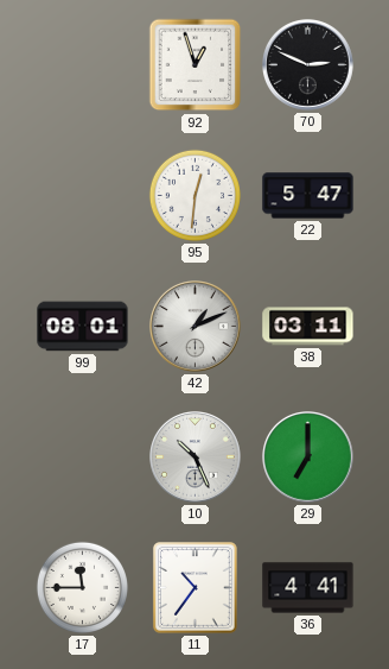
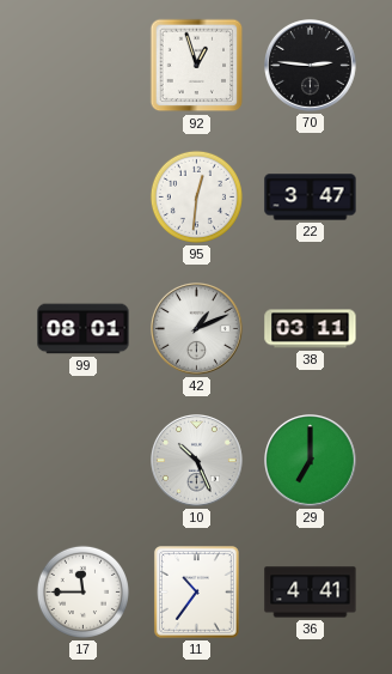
70: 2:49 -> 2:46
22: 5:47 -> 3:47
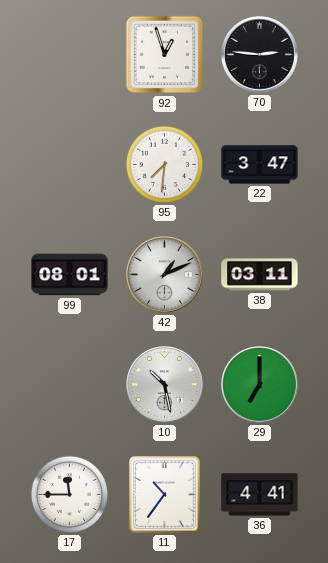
95: 12:31 -> 7:31
10: 10:26 -> 10:28
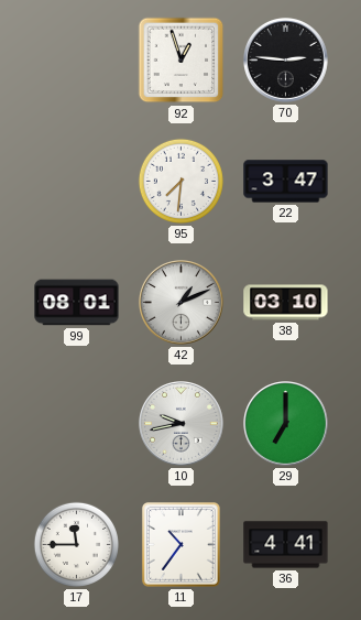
38: 03:11 -> 03:10
10: 10:28 -> 9:43
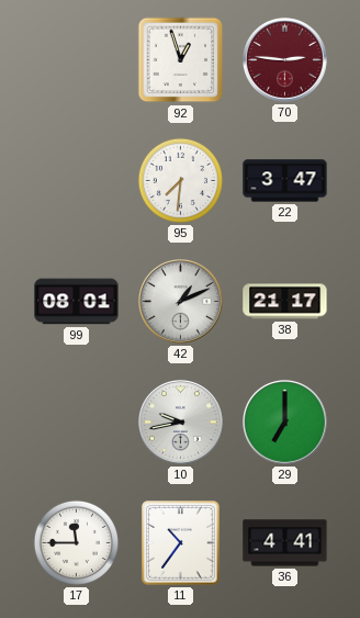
70 dial: black -> burgundy
38: 03:10 -> 21:17
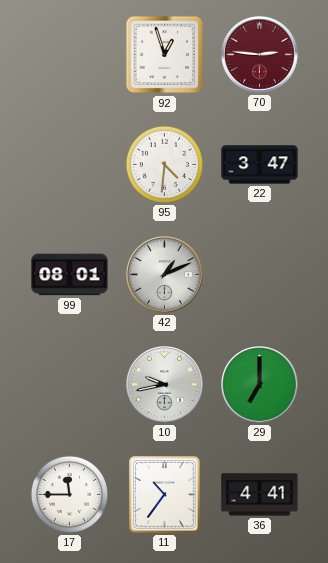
95: 7:31 -> 4:31
38: 21:17 -> none
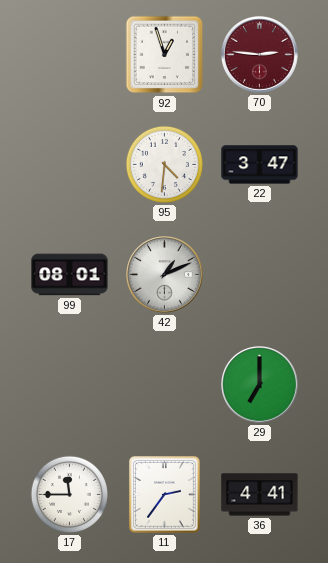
10: 9:43 -> none
11: 10:36 -> 2:36
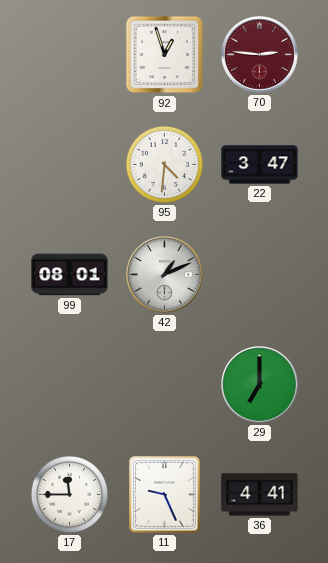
11: 2:36 -> 9:26
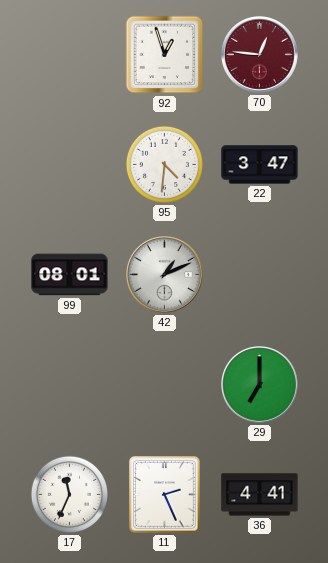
70: 2:46 -> 12:46
17: 11:45 -> 11:34
11: 9:26 -> 2:26
